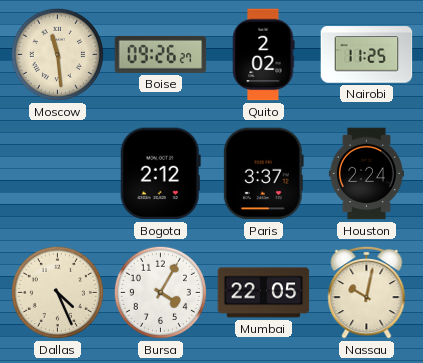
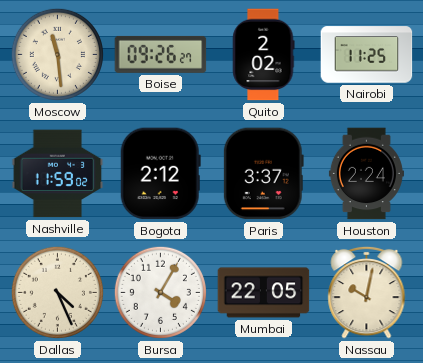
Nashville: none -> 11:59
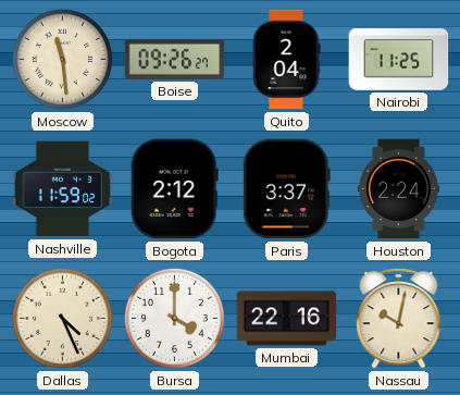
Quito: 2:02 -> 2:04
Bursa: 4:05 -> 4:00
Mumbai: 22:05 -> 22:16
